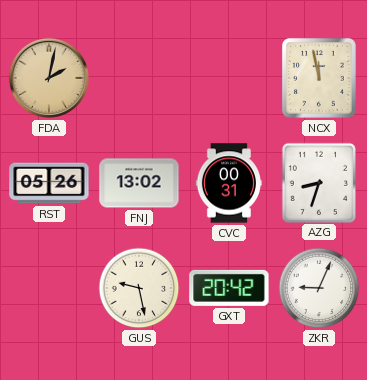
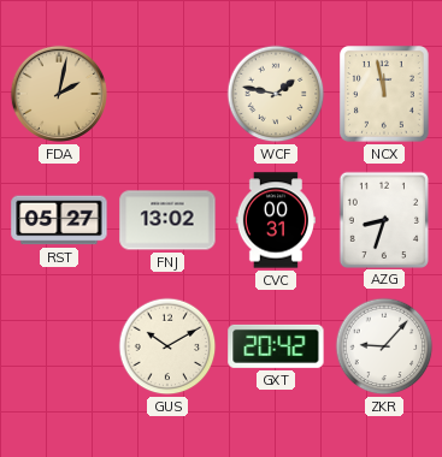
WCF: none -> 1:47
RST: 05:26 -> 05:27
GUS: 9:28 -> 10:10
ZKR: 9:04 -> 9:07
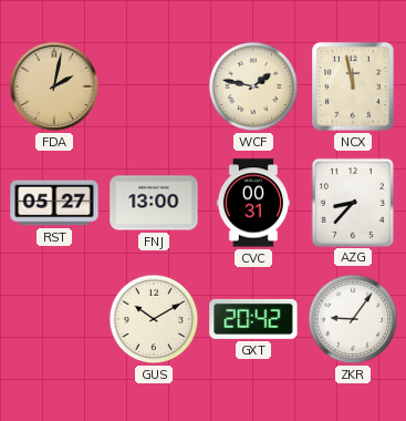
FNJ: 13:02 -> 13:00
AZG: 8:33 -> 8:37
ZKR: 9:07 -> 9:06
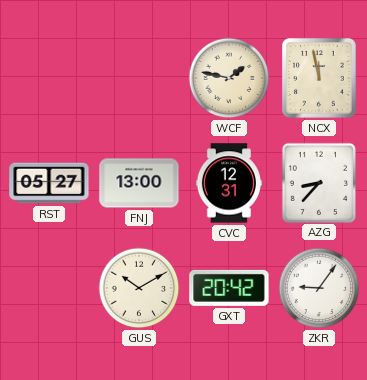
FDA: 2:02 -> none
CVC: 00:31 -> 12:31
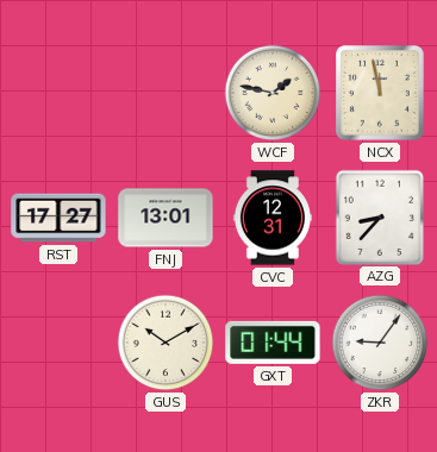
RST: 05:27 -> 17:27
FNJ: 13:00 -> 13:01
GXT: 20:42 -> 01:44
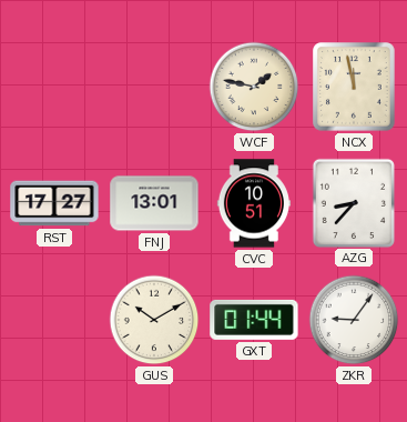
CVC: 12:31 -> 10:51
